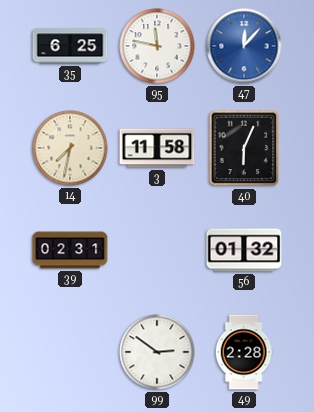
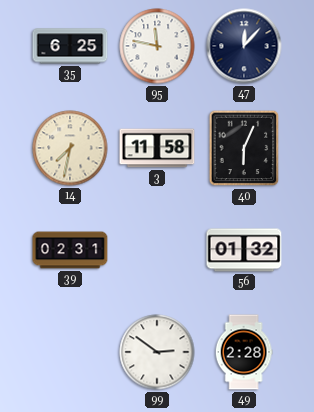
47 dial: blue -> navy
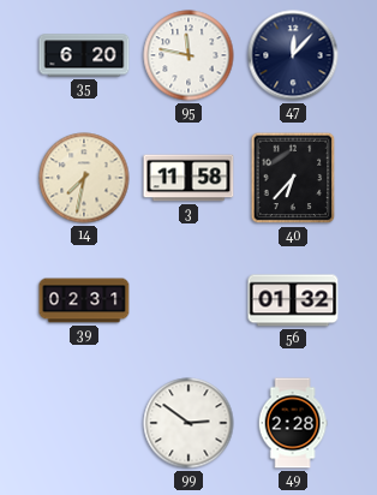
35: 6:25 -> 6:20
40: 6:04 -> 6:37
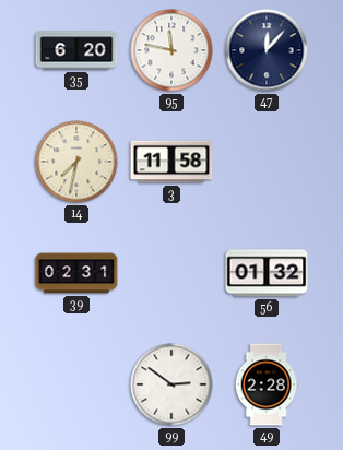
40: 6:37 -> none
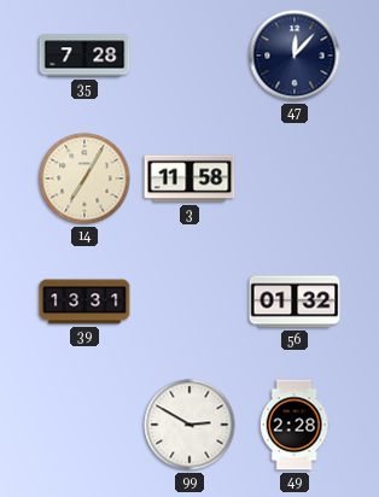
35: 6:20 -> 7:28
95: 11:47 -> none
14: 7:32 -> 7:05
39: 02:31 -> 13:31
99: 2:51 -> 2:50
